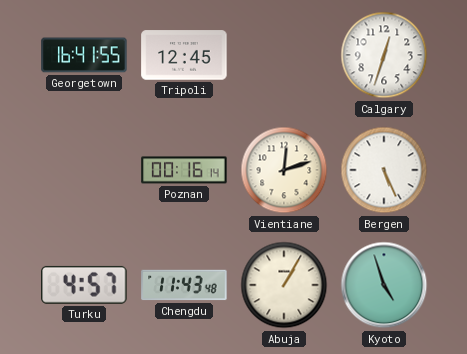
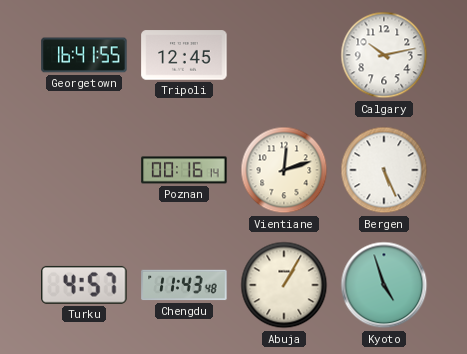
Calgary: 12:33 -> 10:13
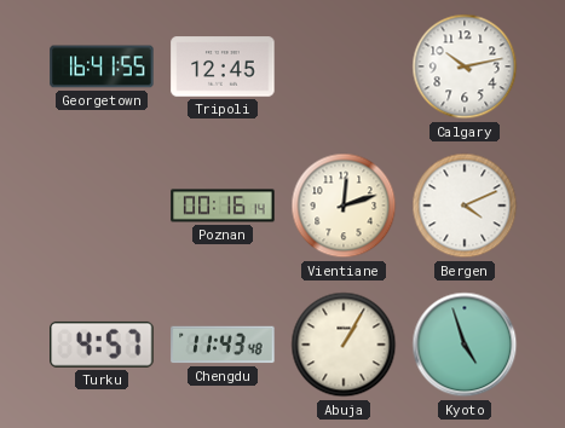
Bergen: 5:26 -> 4:11
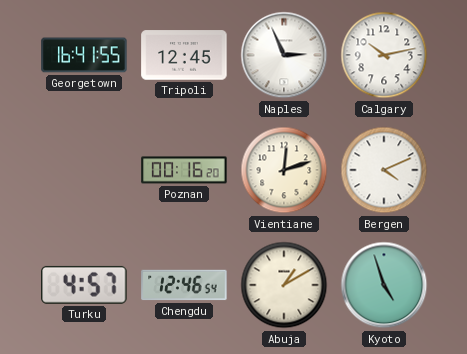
Naples: none -> 2:56
Poznan: 00:16:14 -> 00:16:20
Chengdu: 11:43 -> 12:46
Abuja: 1:05 -> 1:10
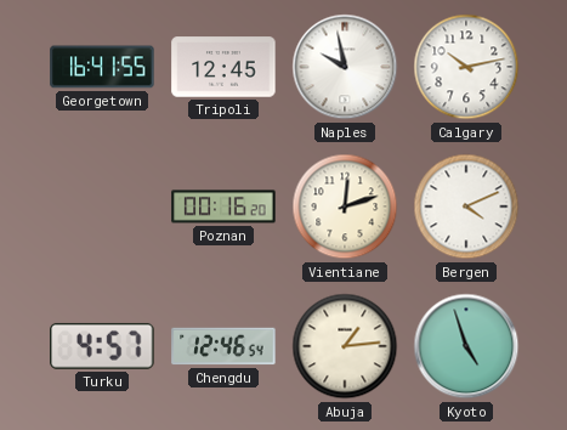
Naples: 2:56 -> 9:58
Abuja: 1:10 -> 1:14
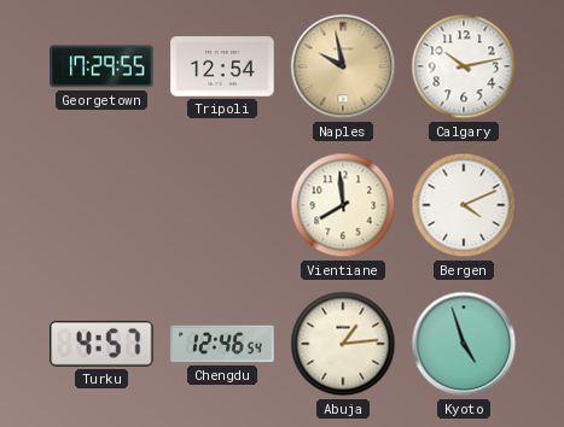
Georgetown: 16:41 -> 17:29
Tripoli: 12:45 -> 12:54
Naples dial: white -> champagne
Poznan: 00:16 -> none
Vientiane: 12:12 -> 7:59
